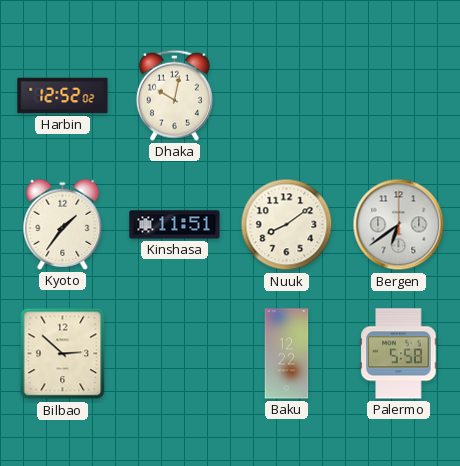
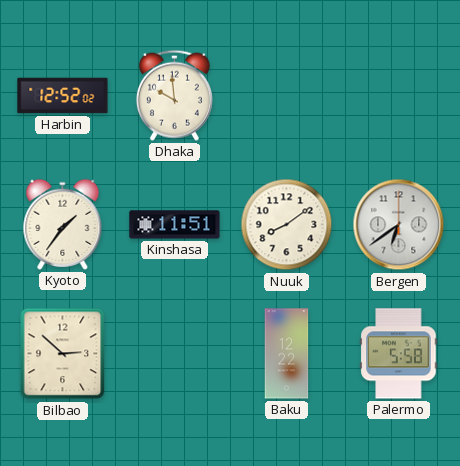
Dhaka: 10:02 -> 9:59
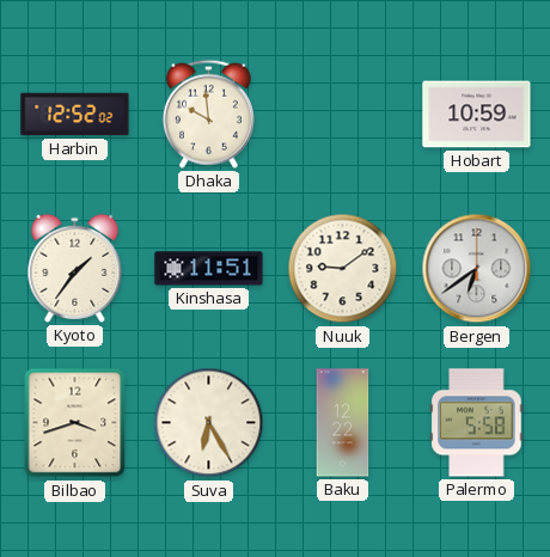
Hobart: none -> 10:59
Nuuk: 8:09 -> 9:09
Bilbao: 2:52 -> 3:42
Suva: none -> 6:25
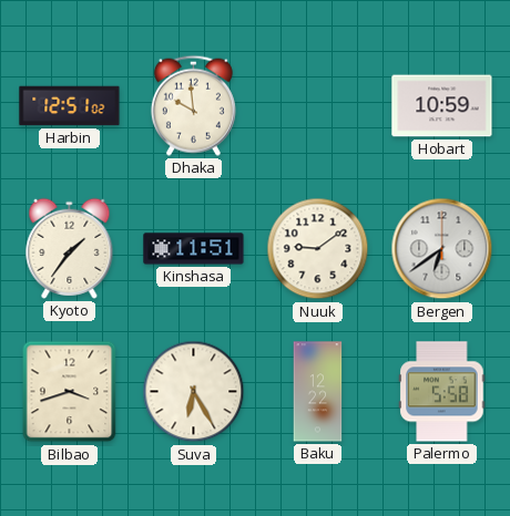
Harbin: 12:52 -> 12:51
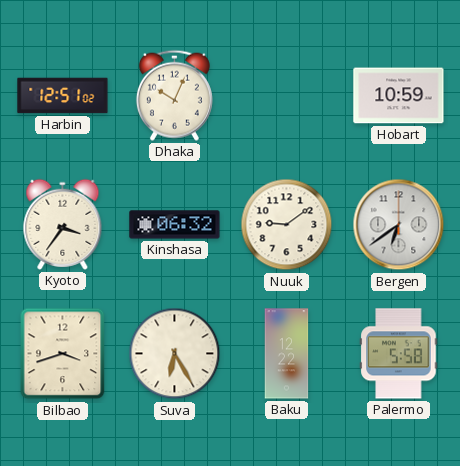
Dhaka: 9:59 -> 10:04
Kyoto: 1:36 -> 3:36
Kinshasa: 11:51 -> 06:32
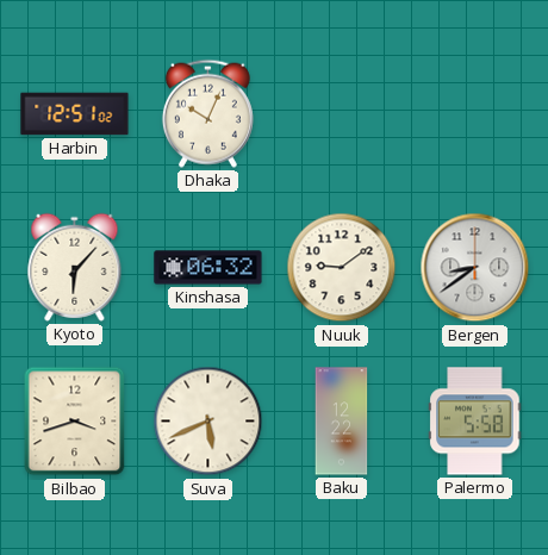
Hobart: 10:59 -> none
Kyoto: 3:36 -> 6:07
Bergen: 6:39 -> 8:39
Suva: 6:25 -> 5:41
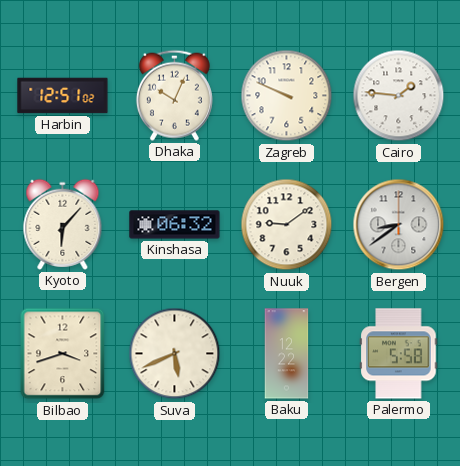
Zagreb: none -> 9:49
Cairo: none -> 1:46
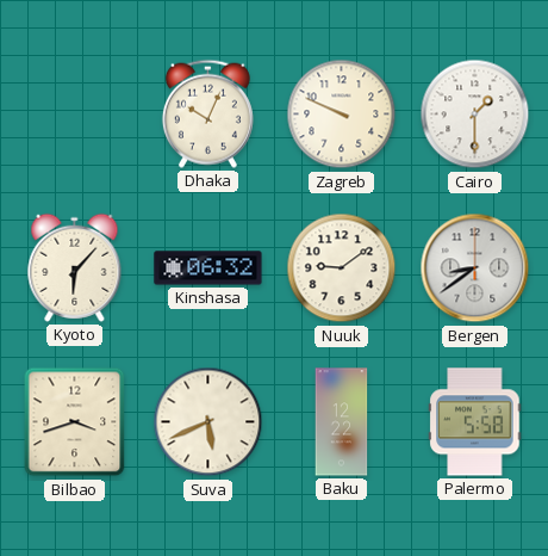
Harbin: 12:51 -> none
Cairo: 1:46 -> 1:30
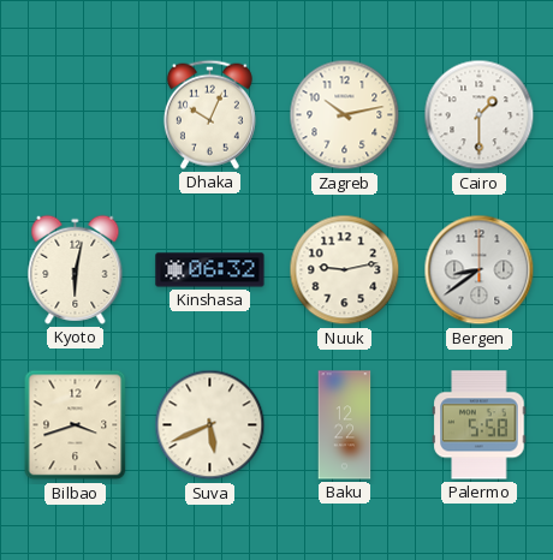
Zagreb: 9:49 -> 10:13
Kyoto: 6:07 -> 6:02
Nuuk: 9:09 -> 9:13
